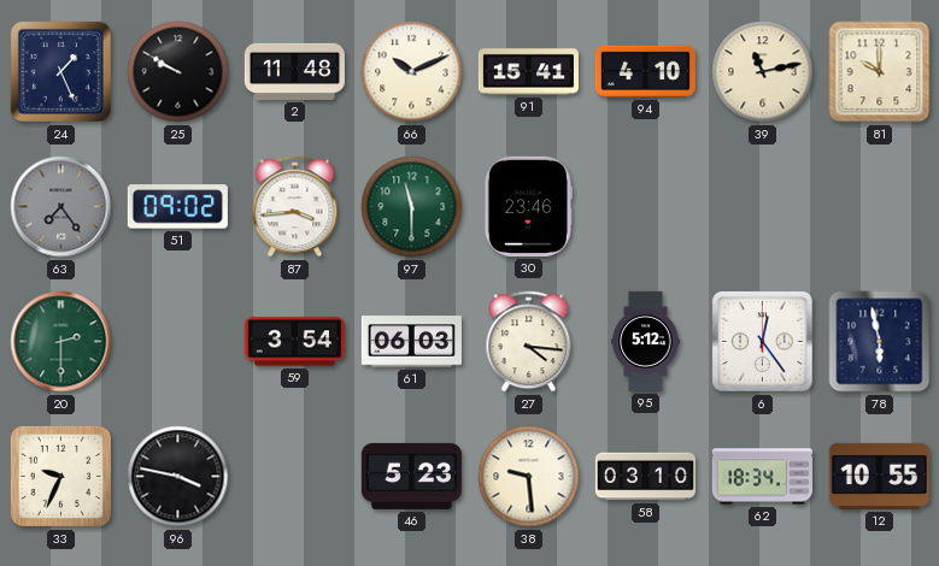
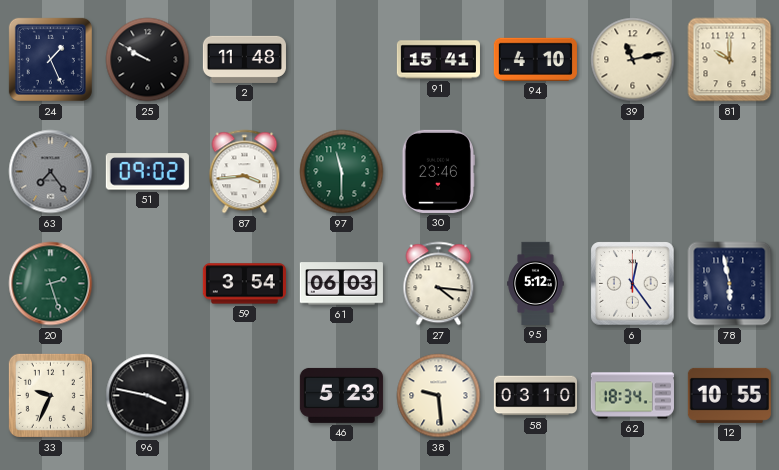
66: 10:11 -> none
20: 2:30 -> 2:27
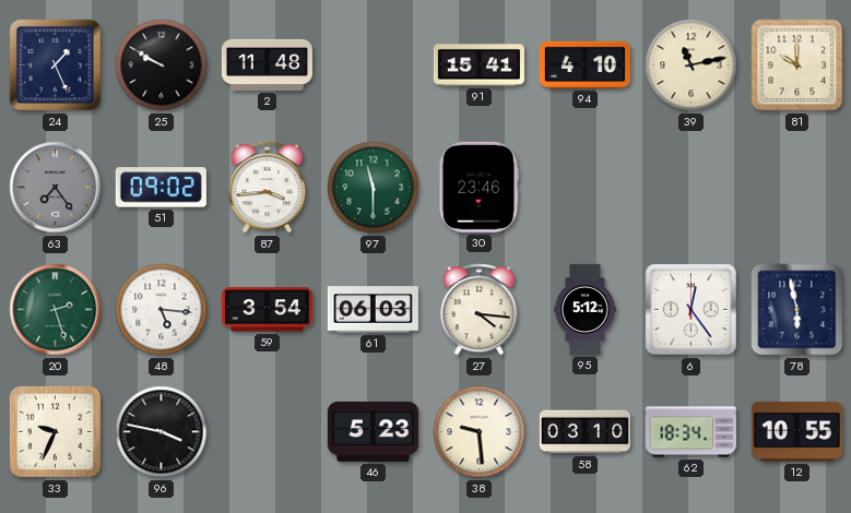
48: none -> 5:16
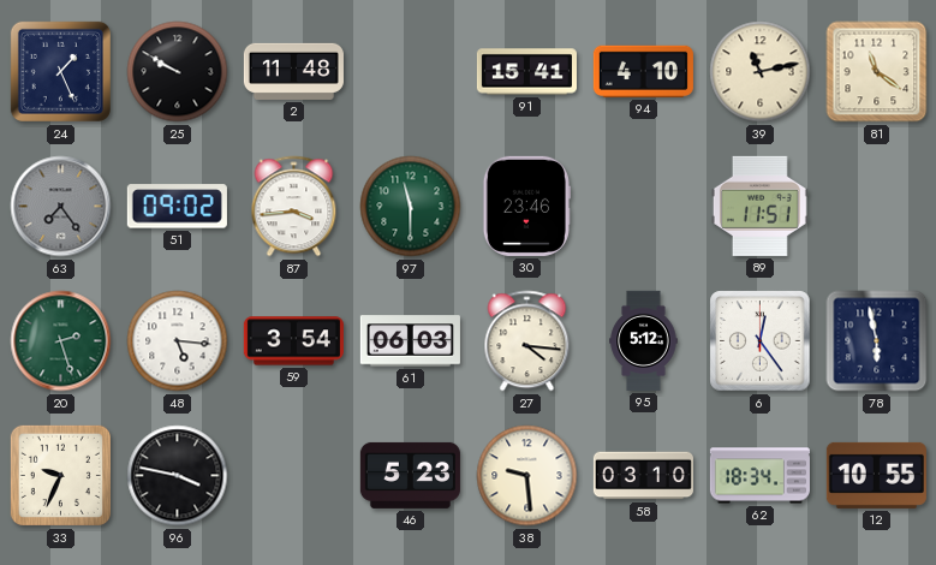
81: 10:00 -> 11:21
89: none -> 11:51
